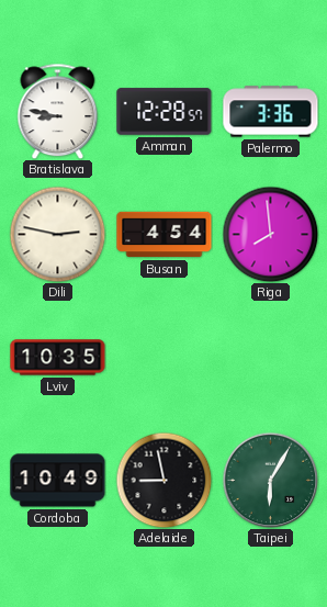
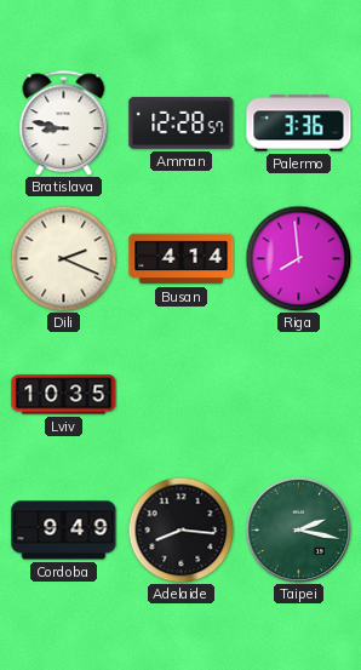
Dili: 2:47 -> 2:19
Busan: 4:54 -> 4:14
Cordoba: 10:49 -> 9:49
Adelaide: 8:58 -> 8:16
Taipei: 6:05 -> 2:17
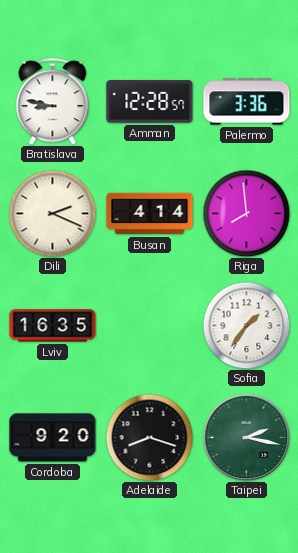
Lviv: 10:35 -> 16:35
Sofia: none -> 1:36
Cordoba: 9:49 -> 9:20
Adelaide: 8:16 -> 8:18
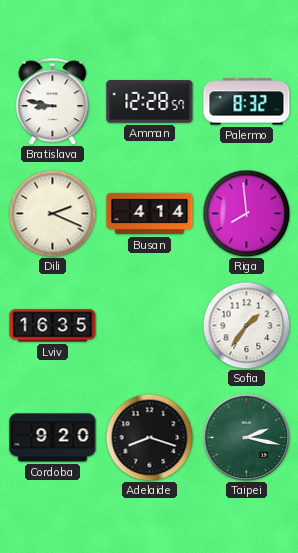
Palermo: 3:36 -> 8:32
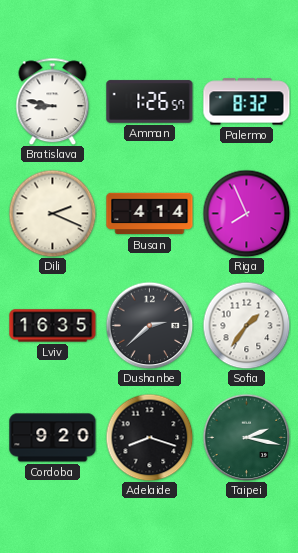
Amman: 12:28 -> 1:26
Riga: 7:59 -> 7:56
Dushanbe: none -> 2:38
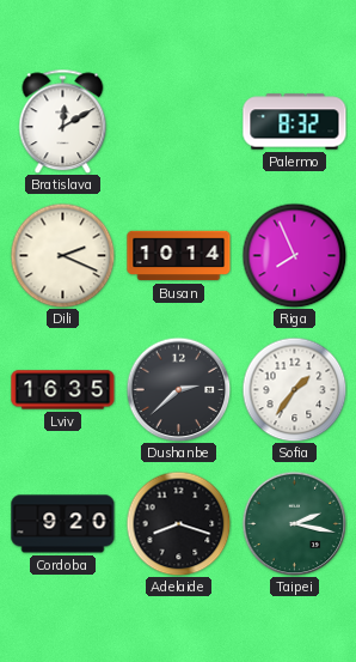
Bratislava: 8:47 -> 12:10
Amman: 1:26 -> none
Busan: 4:14 -> 10:14
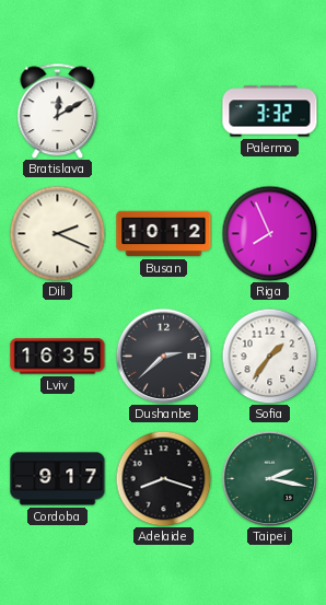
Palermo: 8:32 -> 3:32
Busan: 10:14 -> 10:12
Cordoba: 9:20 -> 9:17
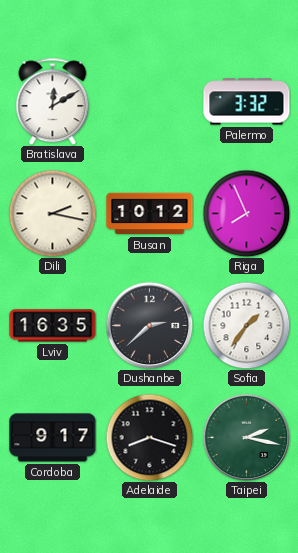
Dili: 2:19 -> 2:17
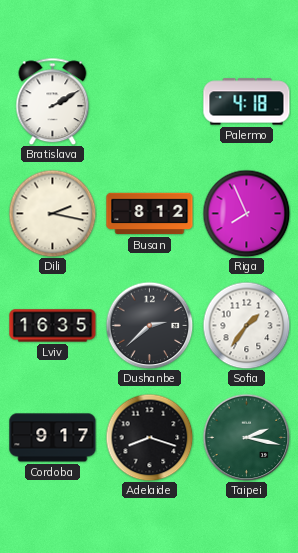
Bratislava: 12:10 -> 2:10
Palermo: 3:32 -> 4:18
Busan: 10:12 -> 8:12
